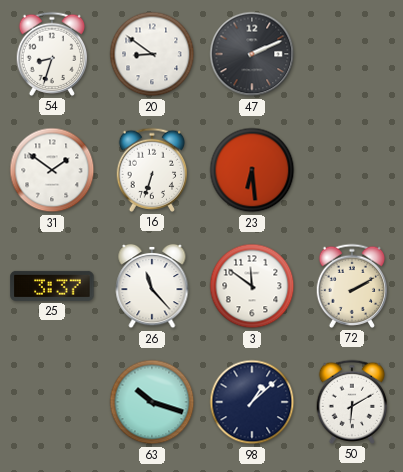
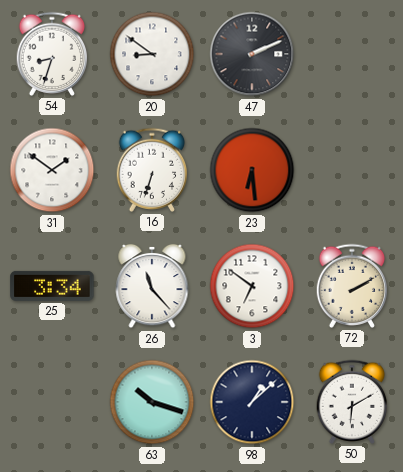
25: 3:37 -> 3:34
3: 11:51 -> 6:51
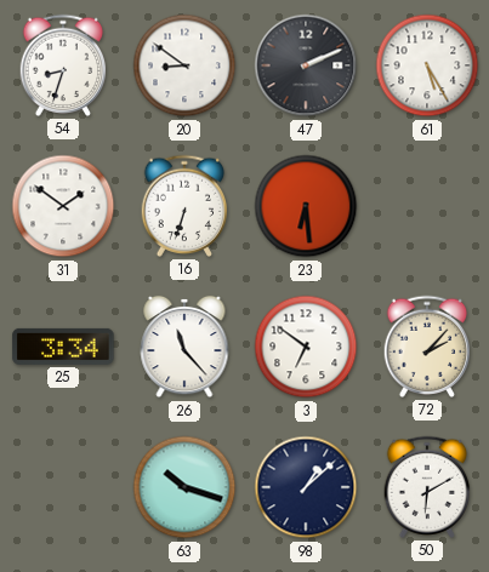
61: none -> 5:25
72: 2:10 -> 2:07
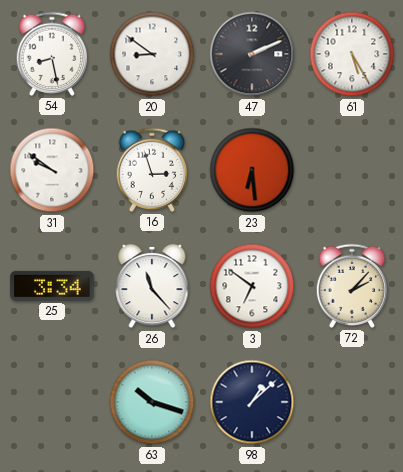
54: 8:33 -> 8:28
31: 1:51 -> 9:51
16: 6:33 -> 2:57
50: 6:10 -> none
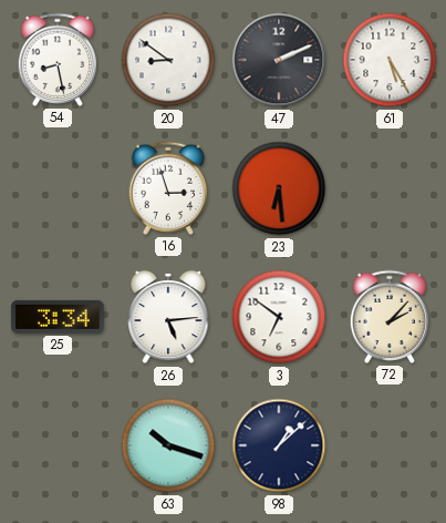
31: 9:51 -> none
26: 11:23 -> 5:14
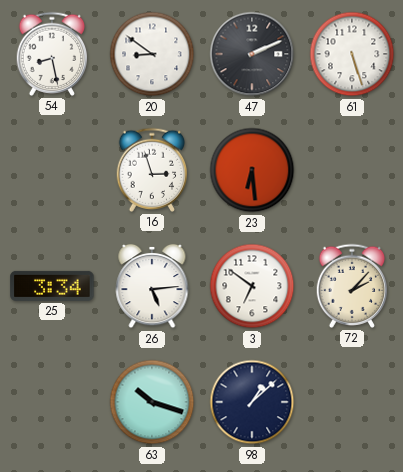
61: 5:25 -> 5:27
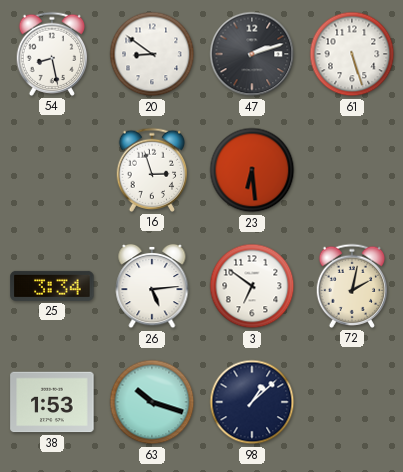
47: 2:11 -> 2:12
72: 2:07 -> 2:02
38: none -> 1:53
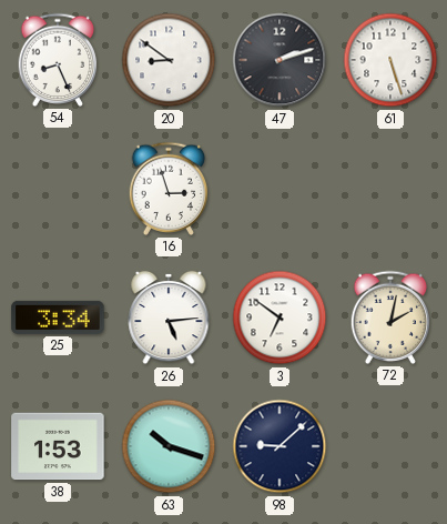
54: 8:28 -> 8:26
23: 6:29 -> none
98: 1:08 -> 9:08
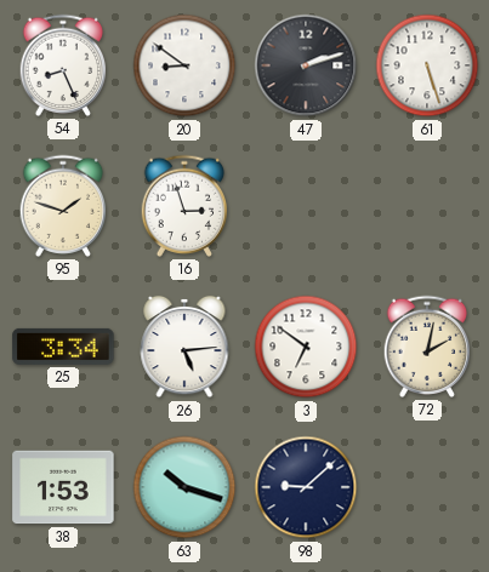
95: none -> 1:48
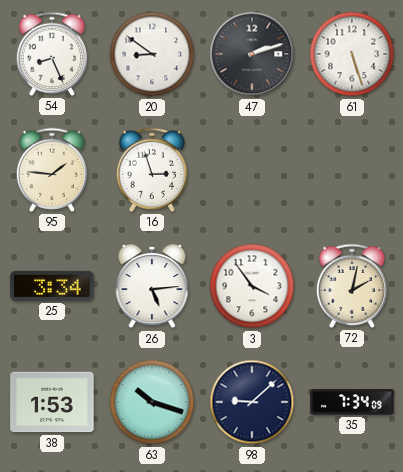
95: 1:48 -> 1:46
3: 6:51 -> 3:54
35: none -> 7:34
